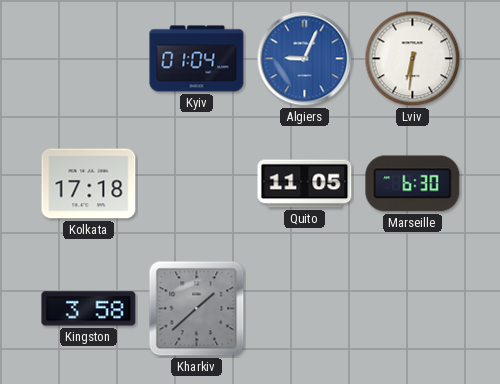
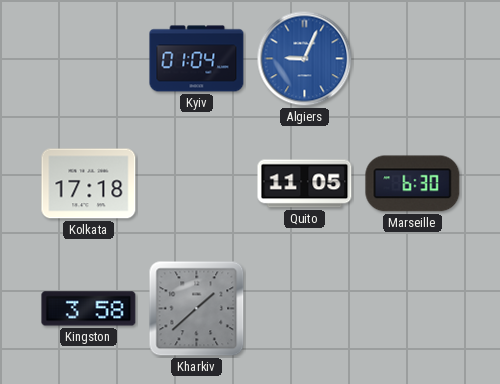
Lviv: 6:31 -> none
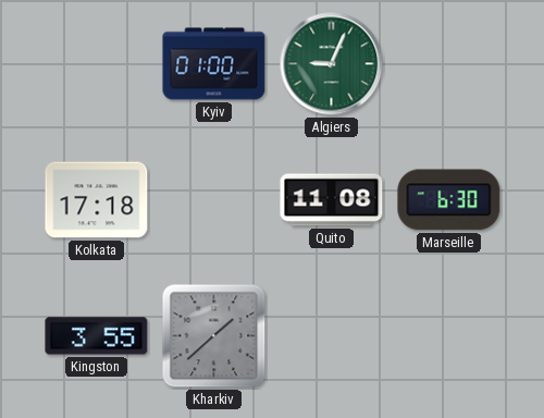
Kyiv: 01:04 -> 01:00
Algiers dial: blue -> green
Quito: 11:05 -> 11:08
Kingston: 3:58 -> 3:55
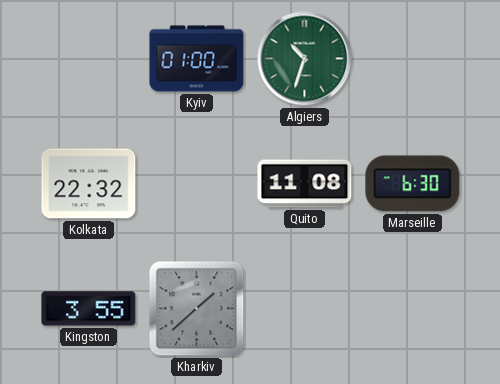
Algiers: 9:04 -> 10:33
Kolkata: 17:18 -> 22:32
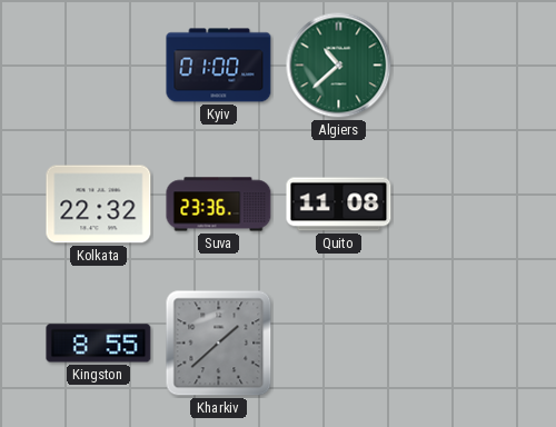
Algiers: 10:33 -> 10:38
Suva: none -> 23:36
Marseille: 6:30 -> none
Kingston: 3:55 -> 8:55
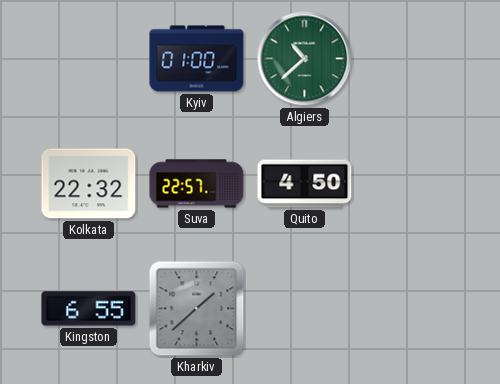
Suva: 23:36 -> 22:57
Quito: 11:08 -> 4:50
Kingston: 8:55 -> 6:55
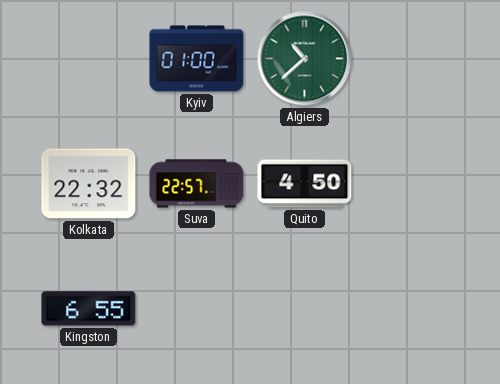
Kharkiv: 1:38 -> none
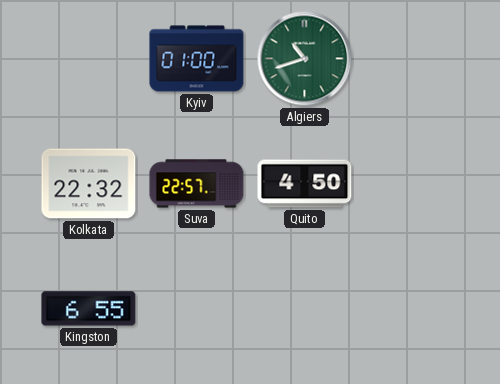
Algiers: 10:38 -> 10:42
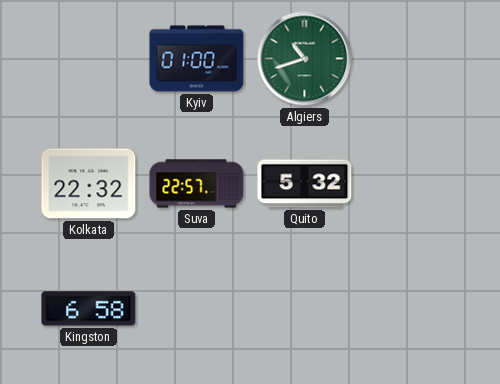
Quito: 4:50 -> 5:32
Kingston: 6:55 -> 6:58
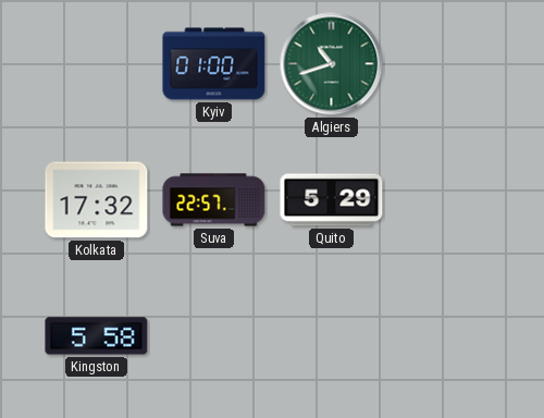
Kolkata: 22:32 -> 17:32
Quito: 5:32 -> 5:29
Kingston: 6:58 -> 5:58
